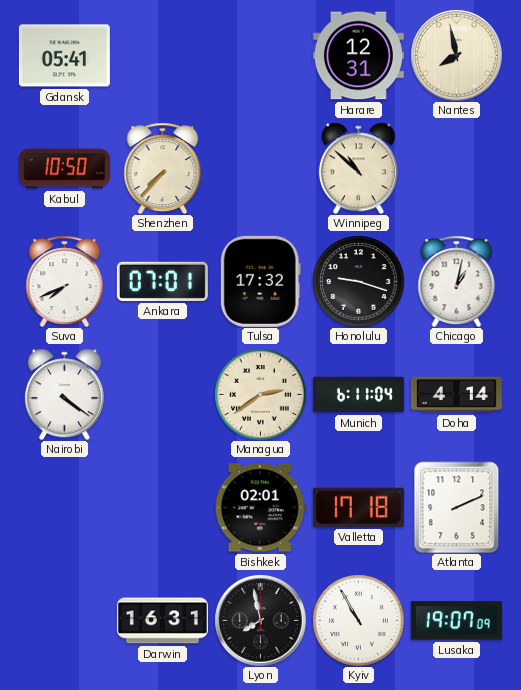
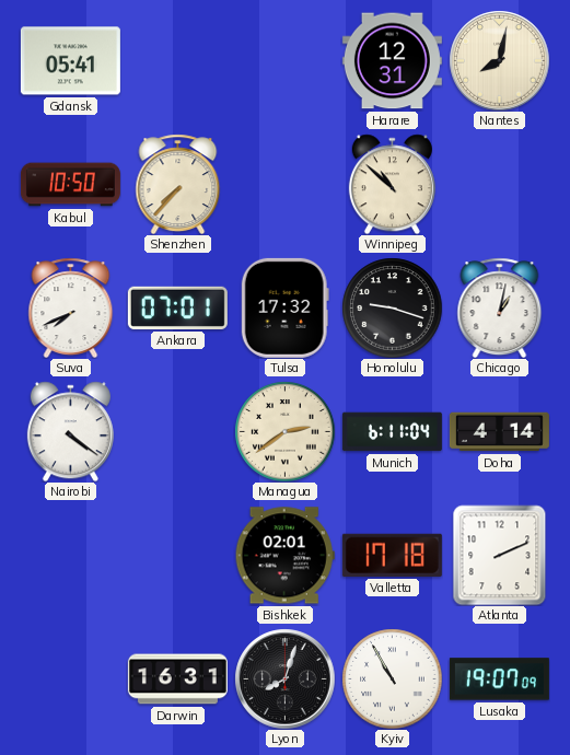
Nantes: 7:58 -> 8:02
Lyon: 7:58 -> 8:03
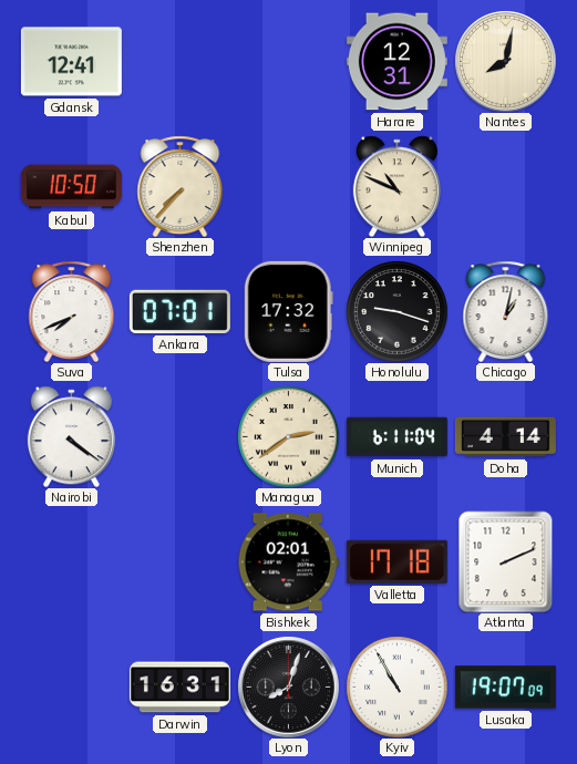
Gdansk: 05:41 -> 12:41
Winnipeg: 10:52 -> 10:49
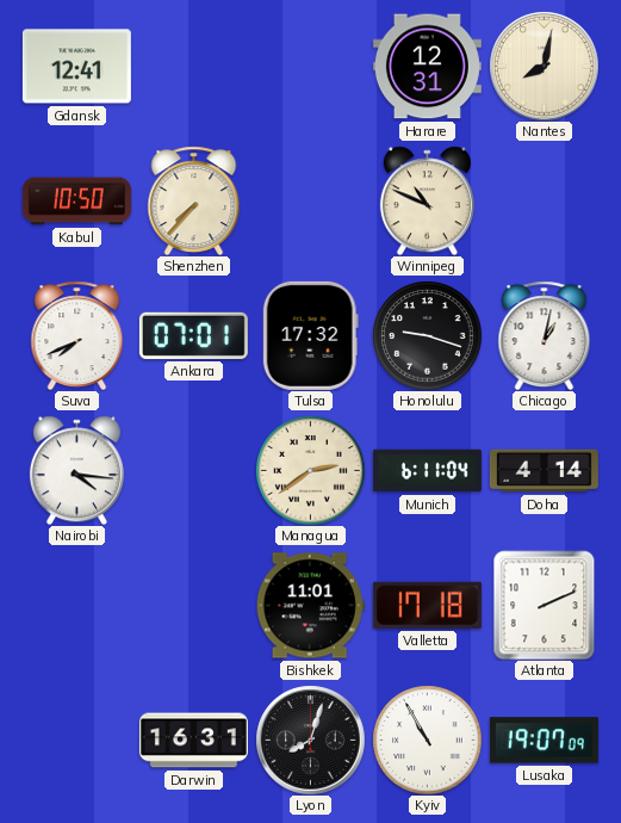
Nairobi: 4:21 -> 4:16
Bishkek: 02:01 -> 11:01
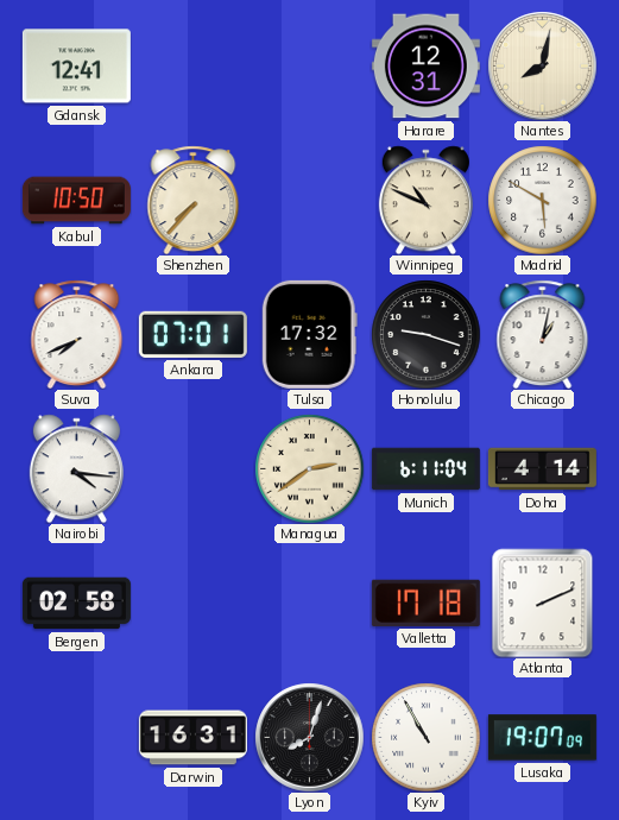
Madrid: none -> 5:50
Bergen: none -> 02:58
Bishkek: 11:01 -> none
